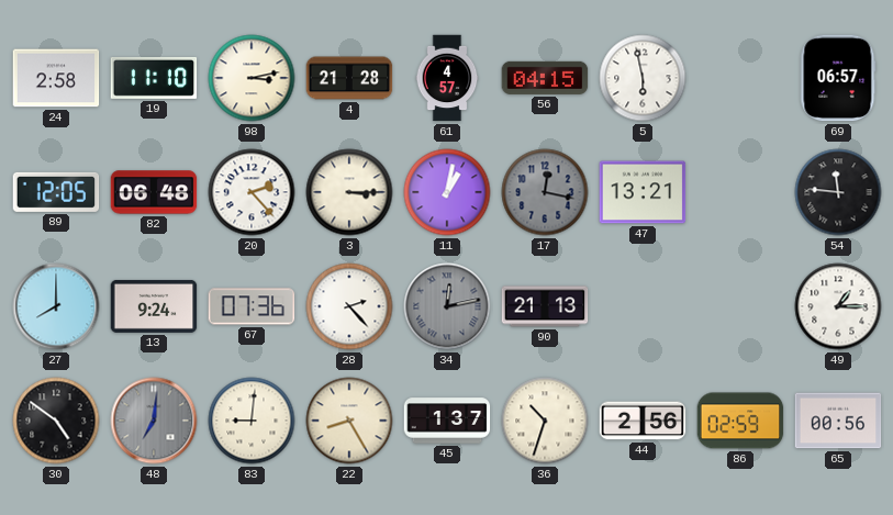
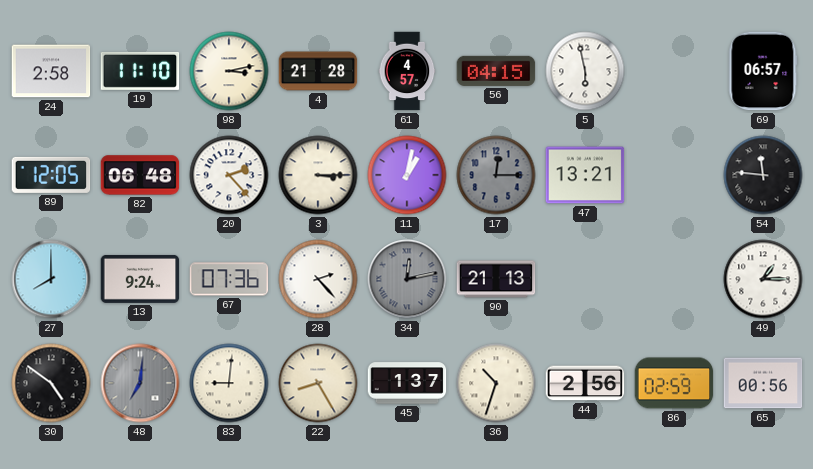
17: 12:17 -> 12:15
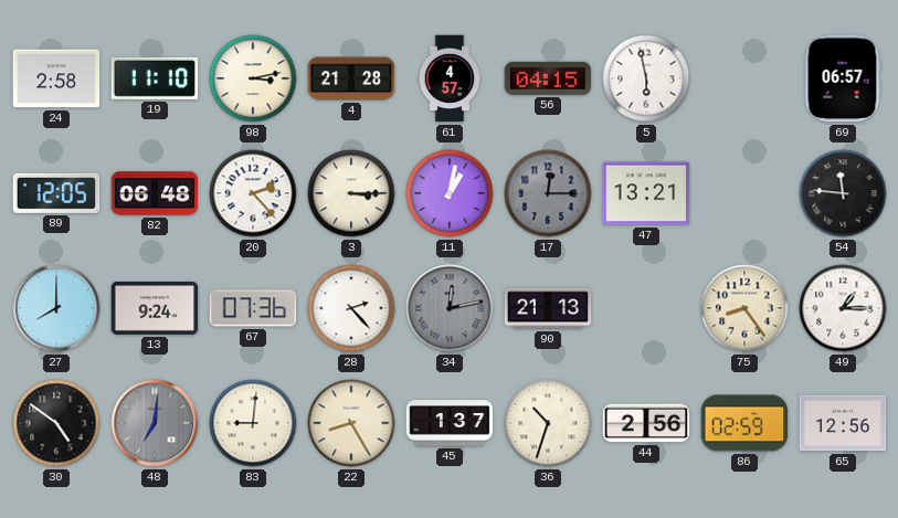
75: none -> 8:24
65: 00:56 -> 12:56
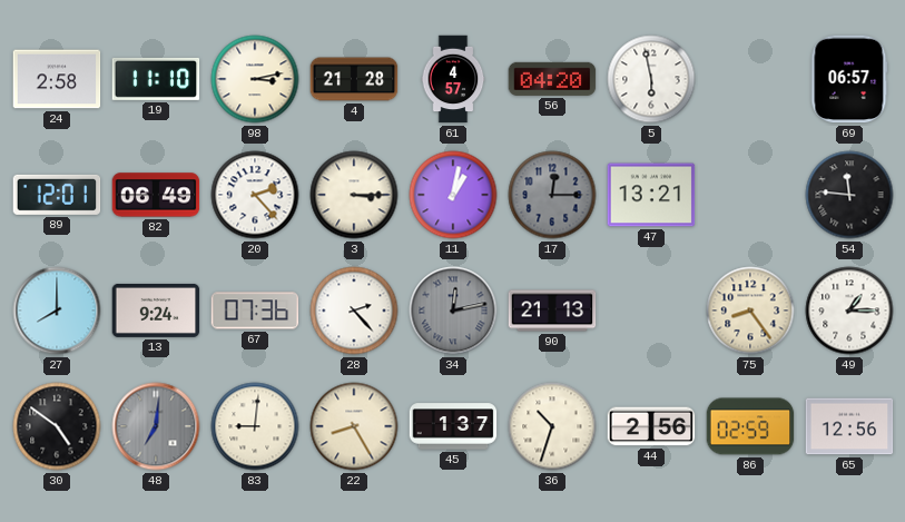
56: 04:15 -> 04:20
89: 12:05 -> 12:01
82: 06:48 -> 06:49
